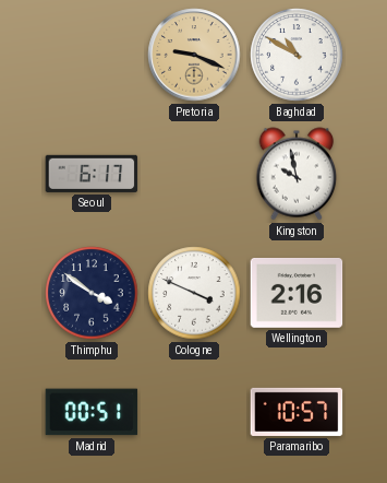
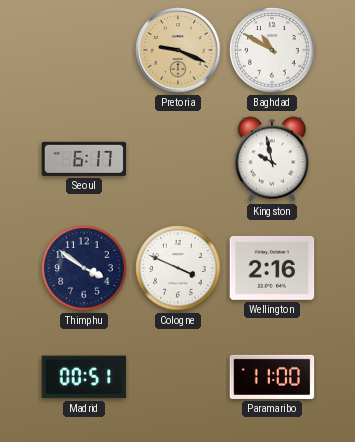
Paramaribo: 10:57 -> 11:00
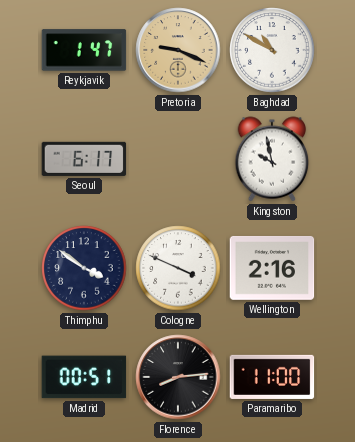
Reykjavik: none -> 1:47
Florence: none -> 8:14
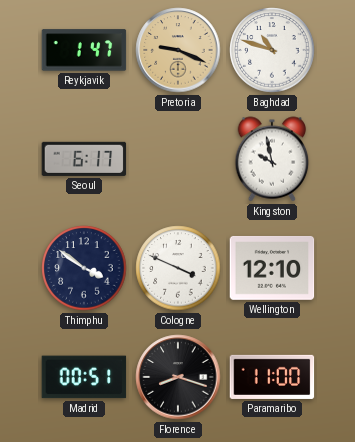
Baghdad: 10:50 -> 10:48
Wellington: 2:16 -> 12:10
Florence: 8:14 -> 8:18
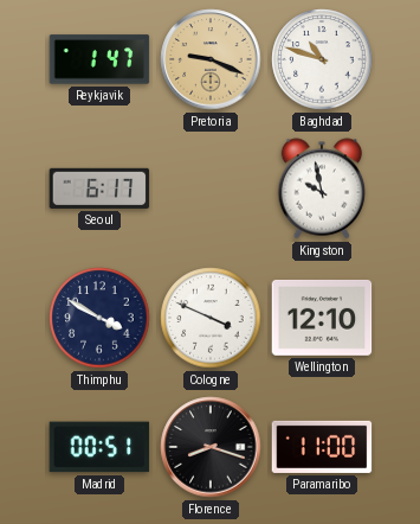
Thimphu: 3:51 -> 3:50
